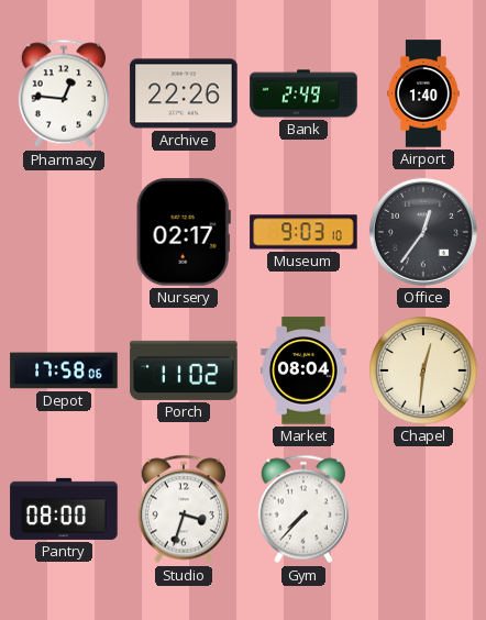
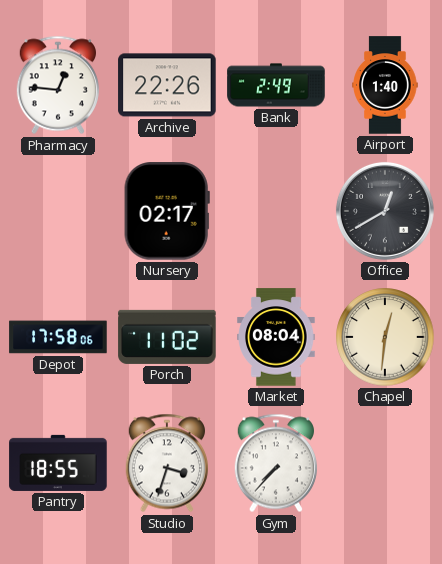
Museum: 9:03 -> none
Office: 12:36 -> 12:40
Pantry: 08:00 -> 18:55
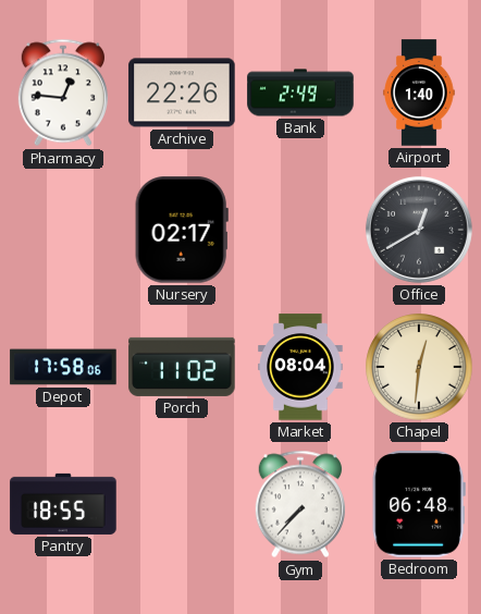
Studio: 3:33 -> none
Bedroom: none -> 06:48
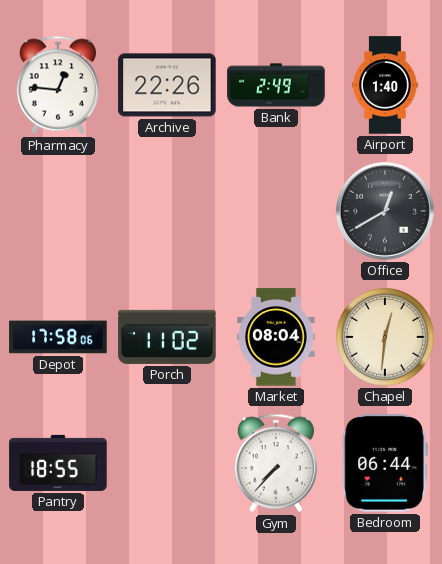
Nursery: 02:17 -> none
Bedroom: 06:48 -> 06:44
